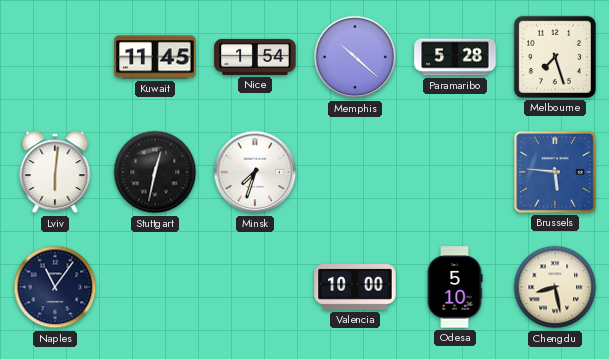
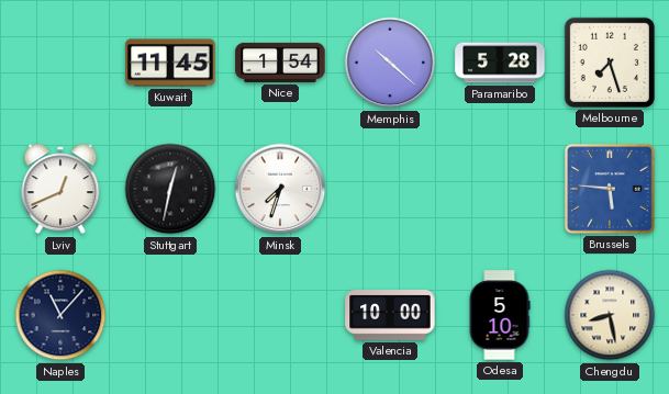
Lviv: 6:01 -> 12:41
Naples: 11:06 -> 11:07
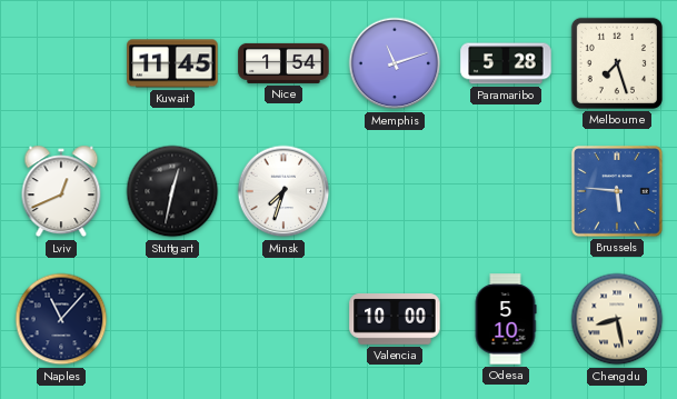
Memphis: 10:22 -> 11:12
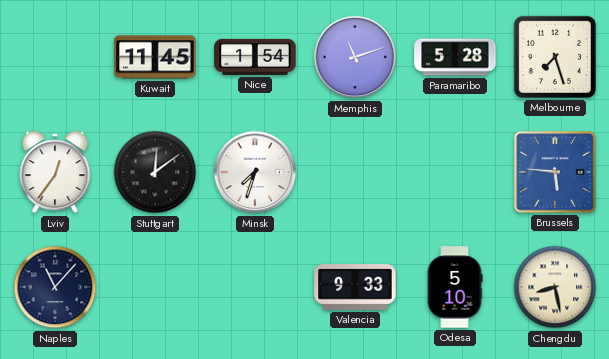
Lviv: 12:41 -> 12:36
Stuttgart: 12:32 -> 12:09
Valencia: 10:00 -> 9:33
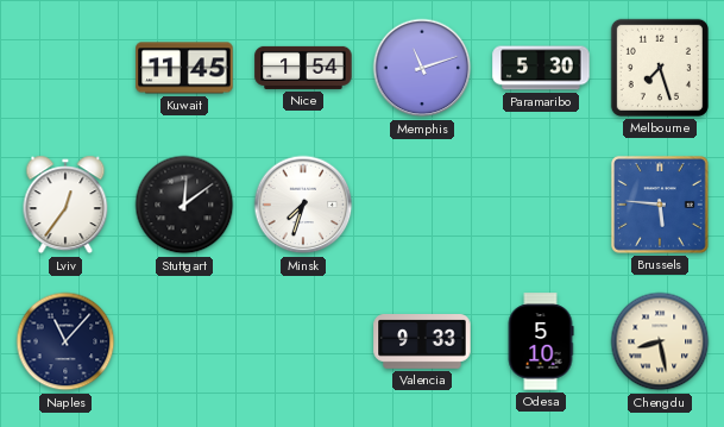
Paramaribo: 5:28 -> 5:30
